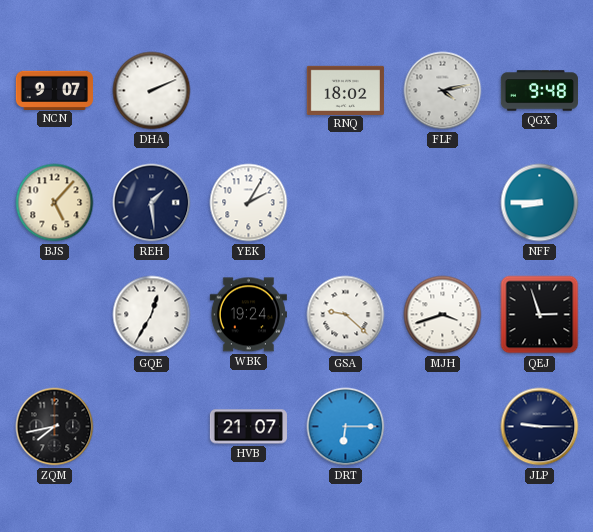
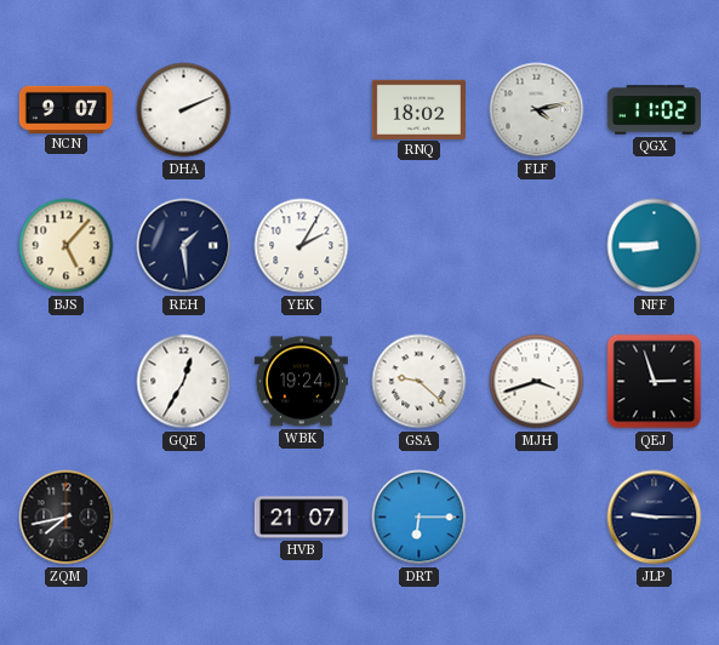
QGX: 9:48 -> 11:02
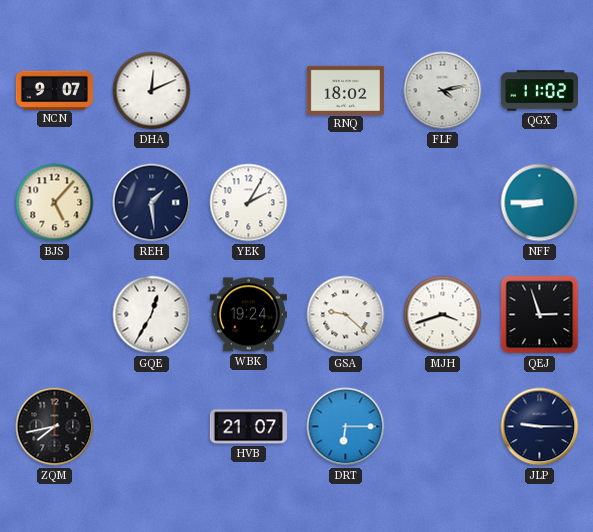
DHA: 2:11 -> 12:11
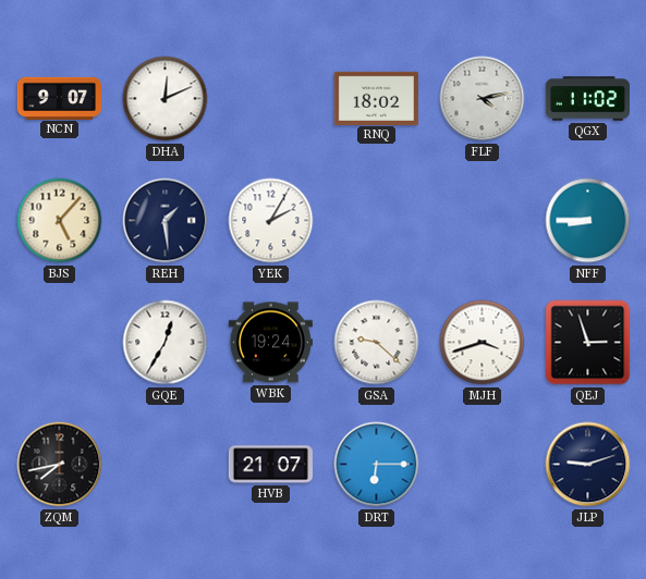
JLP: 9:15 -> 9:12
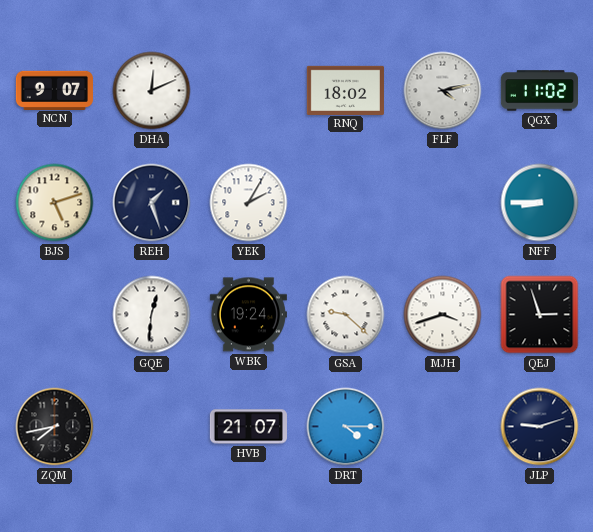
BJS: 5:07 -> 5:12
REH: 1:29 -> 1:27
GQE: 12:35 -> 12:31
DRT: 6:15 -> 4:15
